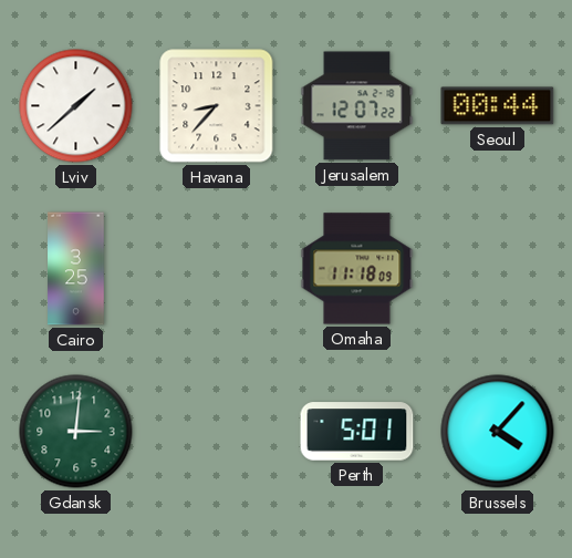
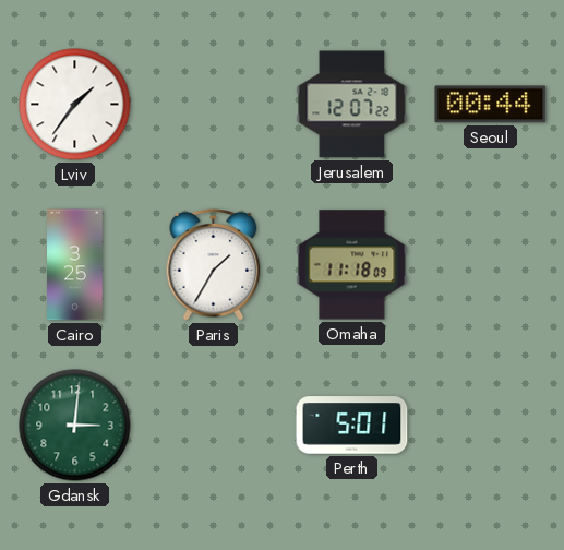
Lviv: 1:38 -> 1:36
Havana: 8:37 -> none
Paris: none -> 1:35
Brussels: 4:07 -> none
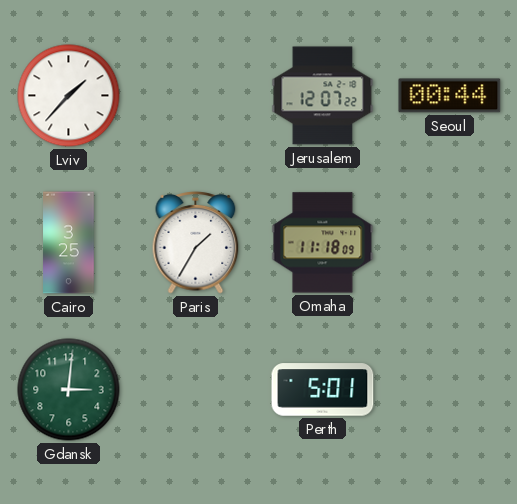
Lviv: 1:36 -> 1:37
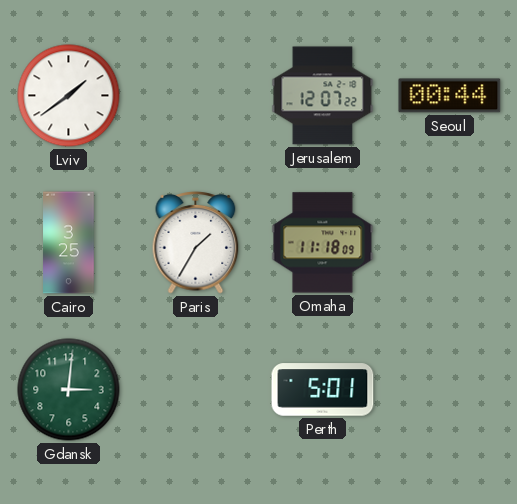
Lviv: 1:37 -> 1:39
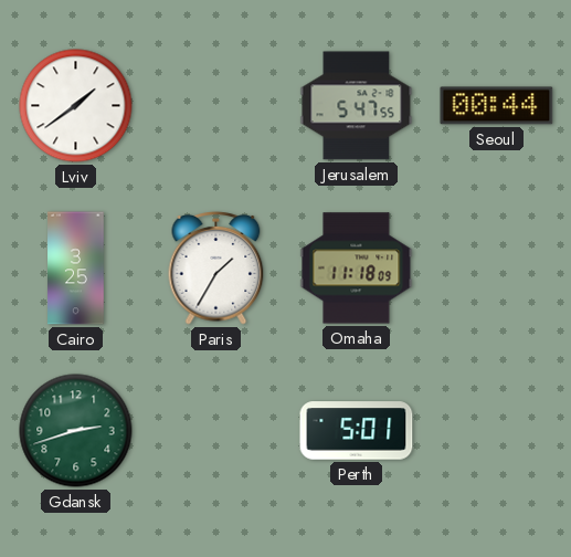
Jerusalem: 12:07 -> 5:47
Gdansk: 3:01 -> 2:42
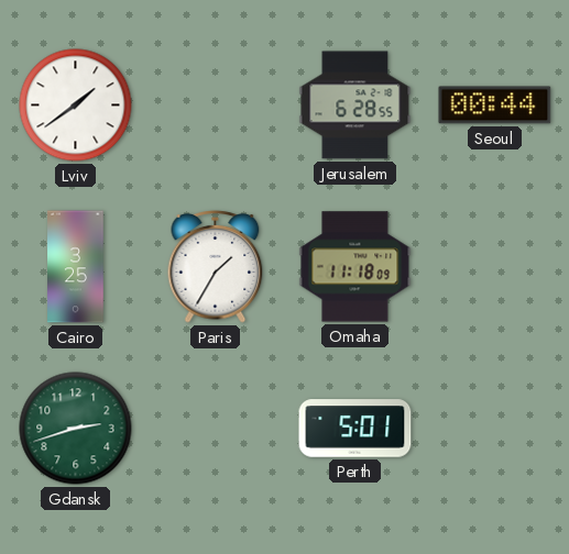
Jerusalem: 5:47 -> 6:28
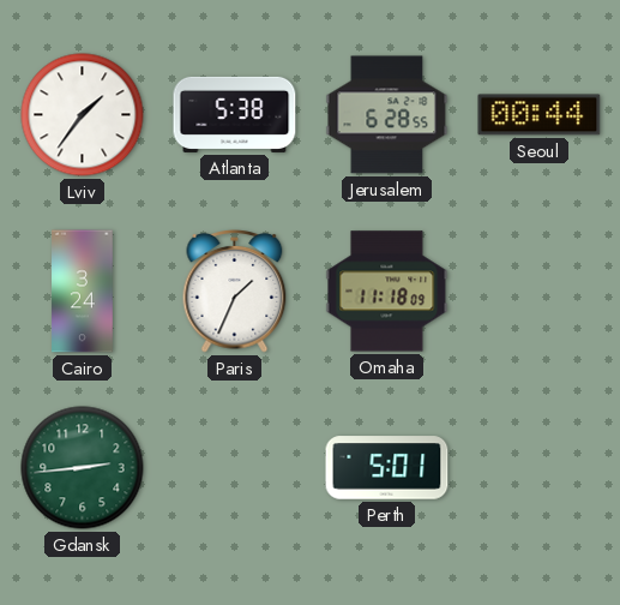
Lviv: 1:39 -> 1:36
Atlanta: none -> 5:38
Cairo: 3:25 -> 3:24
Paris: 1:35 -> 1:34
Gdansk: 2:42 -> 2:44
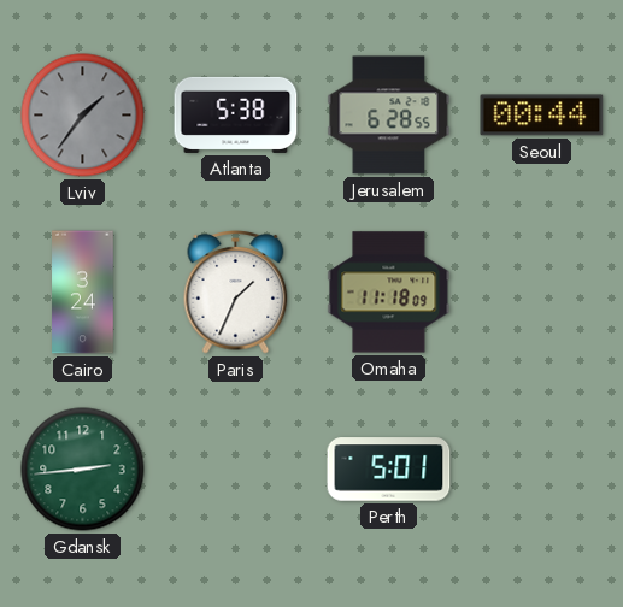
Lviv dial: white -> grey
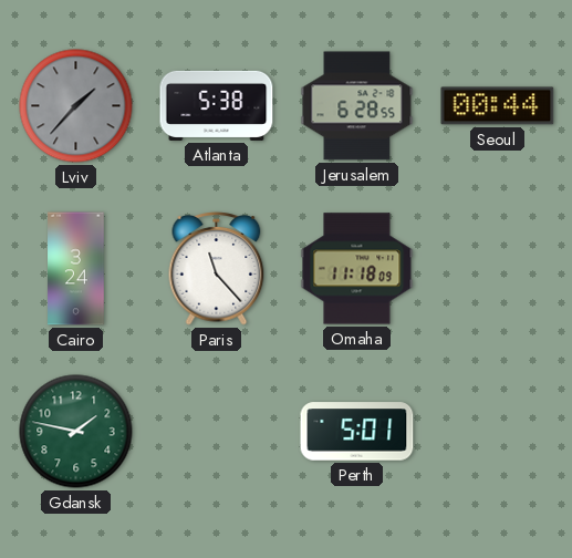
Lviv: 1:36 -> 1:37
Paris: 1:34 -> 11:23
Gdansk: 2:44 -> 1:47
